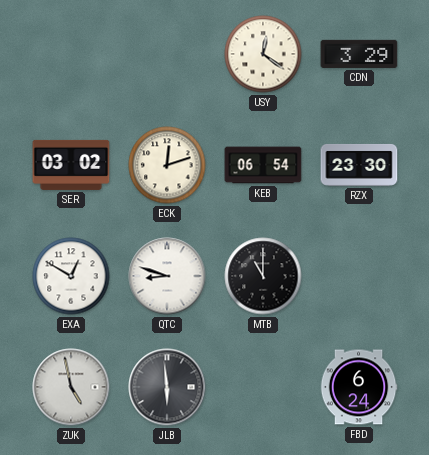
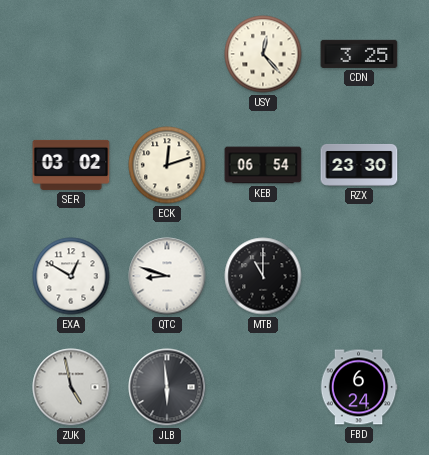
USY: 12:21 -> 12:23
CDN: 3:29 -> 3:25
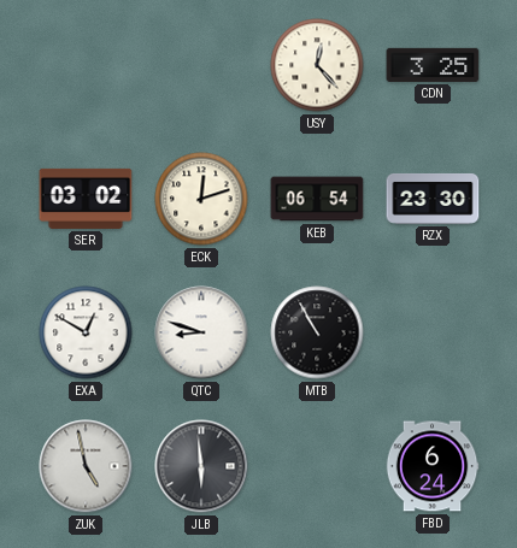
MTB: 11:00 -> 10:55
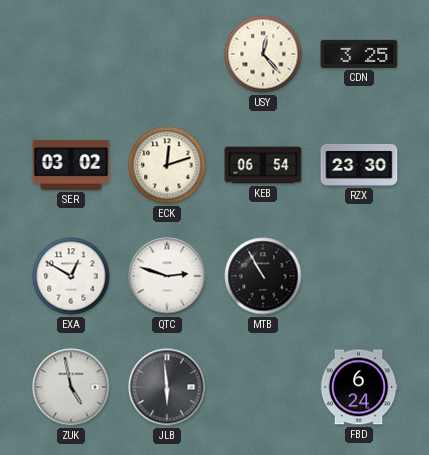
QTC: 8:48 -> 2:48
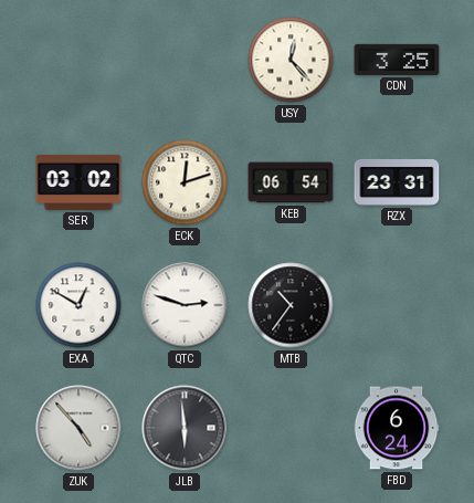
RZX: 23:30 -> 23:31
MTB: 10:55 -> 10:36
ZUK: 4:58 -> 4:53
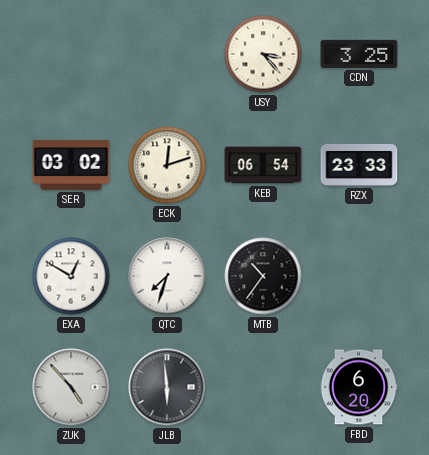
USY: 12:23 -> 3:23
RZX: 23:31 -> 23:33
QTC: 2:48 -> 7:33
FBD: 6:24 -> 6:20
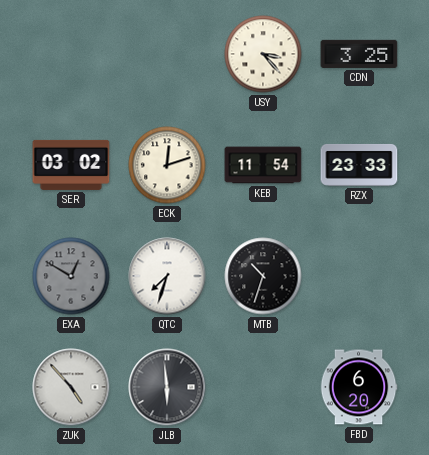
KEB: 06:54 -> 11:54
EXA dial: white -> grey
MTB: 10:36 -> 10:33
